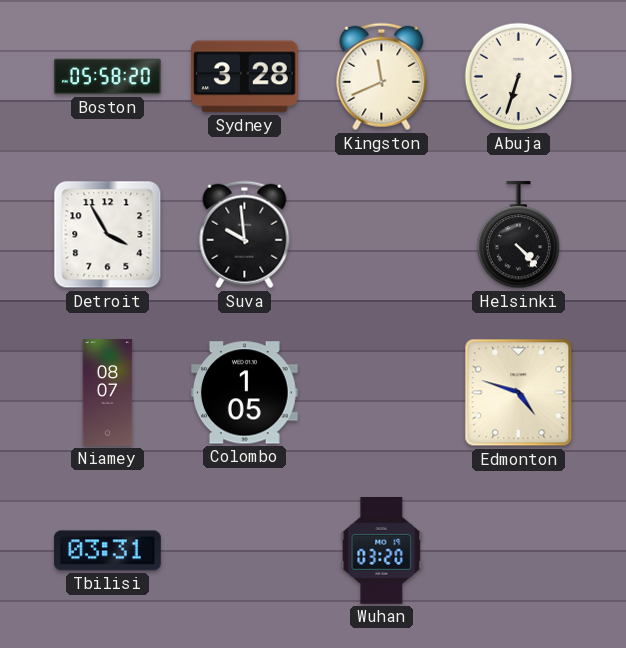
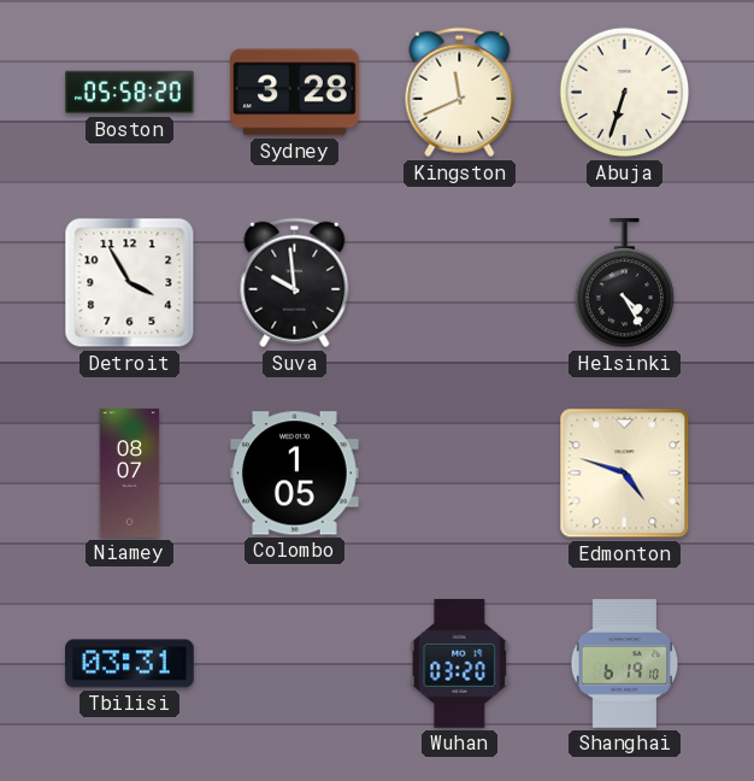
Helsinki: 4:23 -> 4:25
Shanghai: none -> 6:19
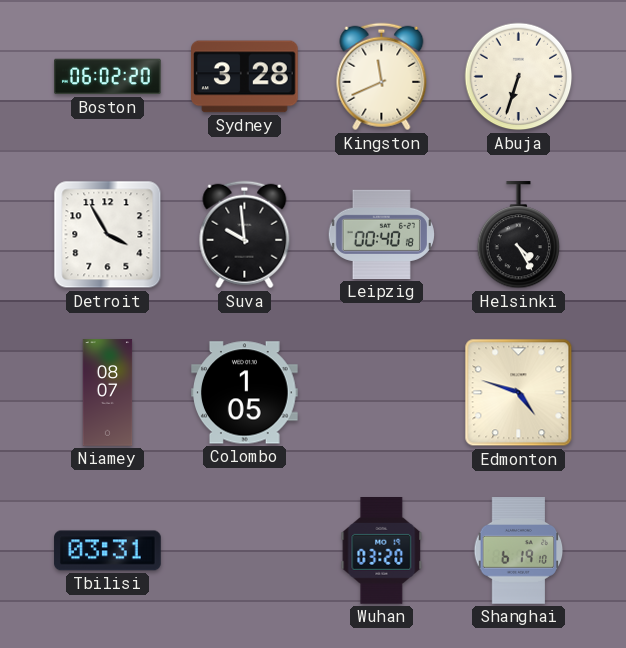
Boston: 05:58 -> 06:02
Leipzig: none -> 00:40
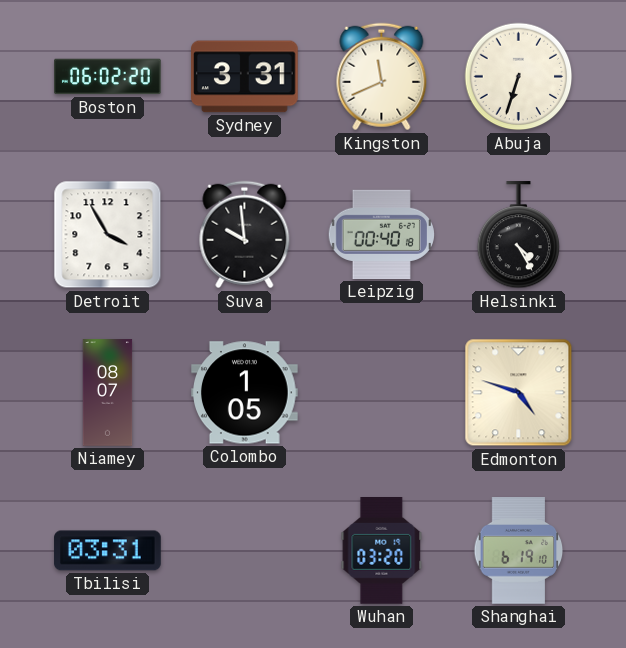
Sydney: 3:28 -> 3:31
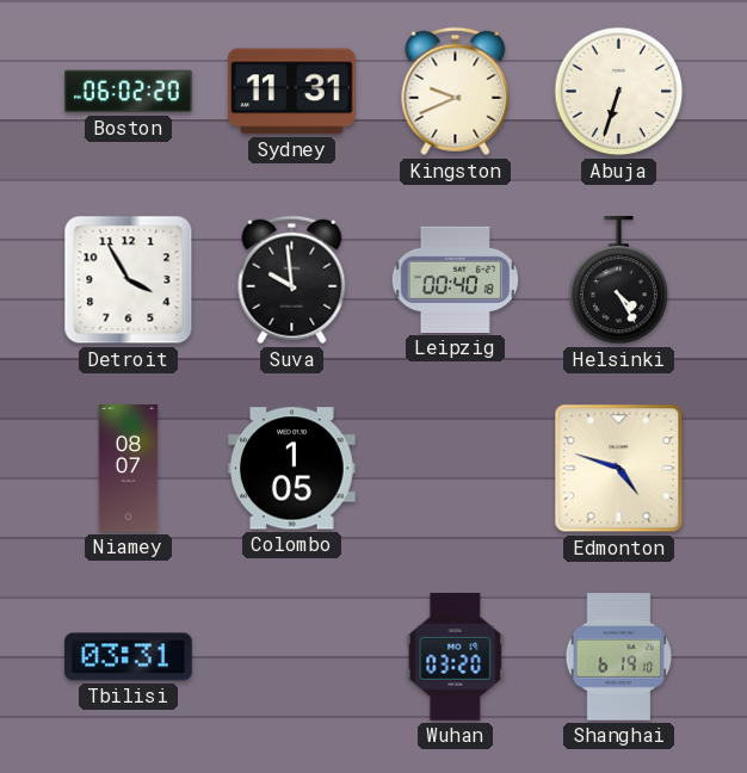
Sydney: 3:31 -> 11:31
Kingston: 11:41 -> 9:41
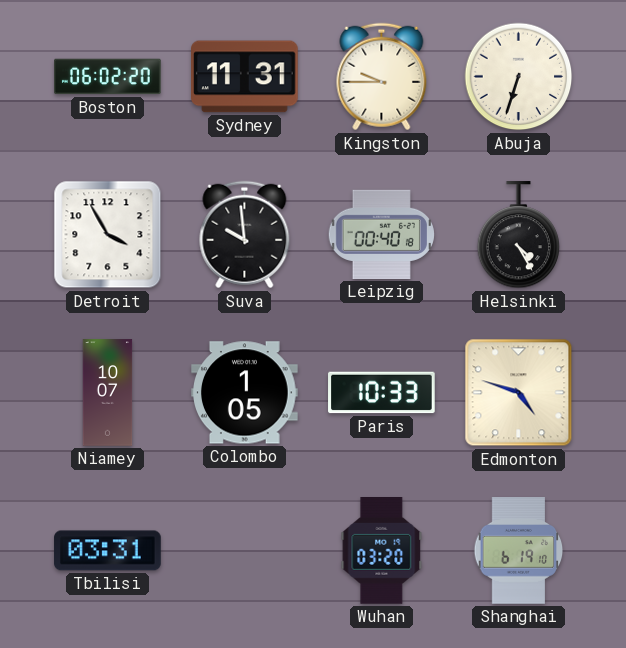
Kingston: 9:41 -> 9:45
Niamey: 08:07 -> 10:07
Paris: none -> 10:33
